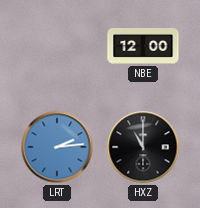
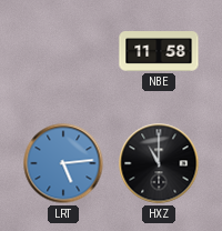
NBE: 12:00 -> 11:58
LRT: 2:14 -> 5:14
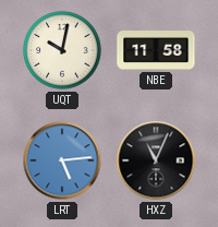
UQT: none -> 10:02
HXZ: 11:00 -> 11:04
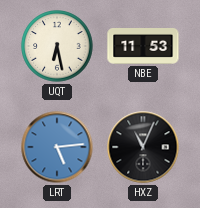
UQT: 10:02 -> 6:28
NBE: 11:58 -> 11:53
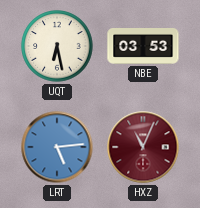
NBE: 11:53 -> 03:53
HXZ dial: black -> burgundy
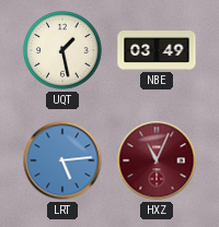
UQT: 6:28 -> 1:28
NBE: 03:53 -> 03:49
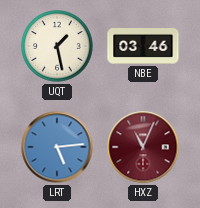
NBE: 03:49 -> 03:46
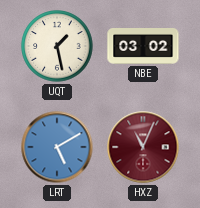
NBE: 03:46 -> 03:02
LRT: 5:14 -> 5:10
